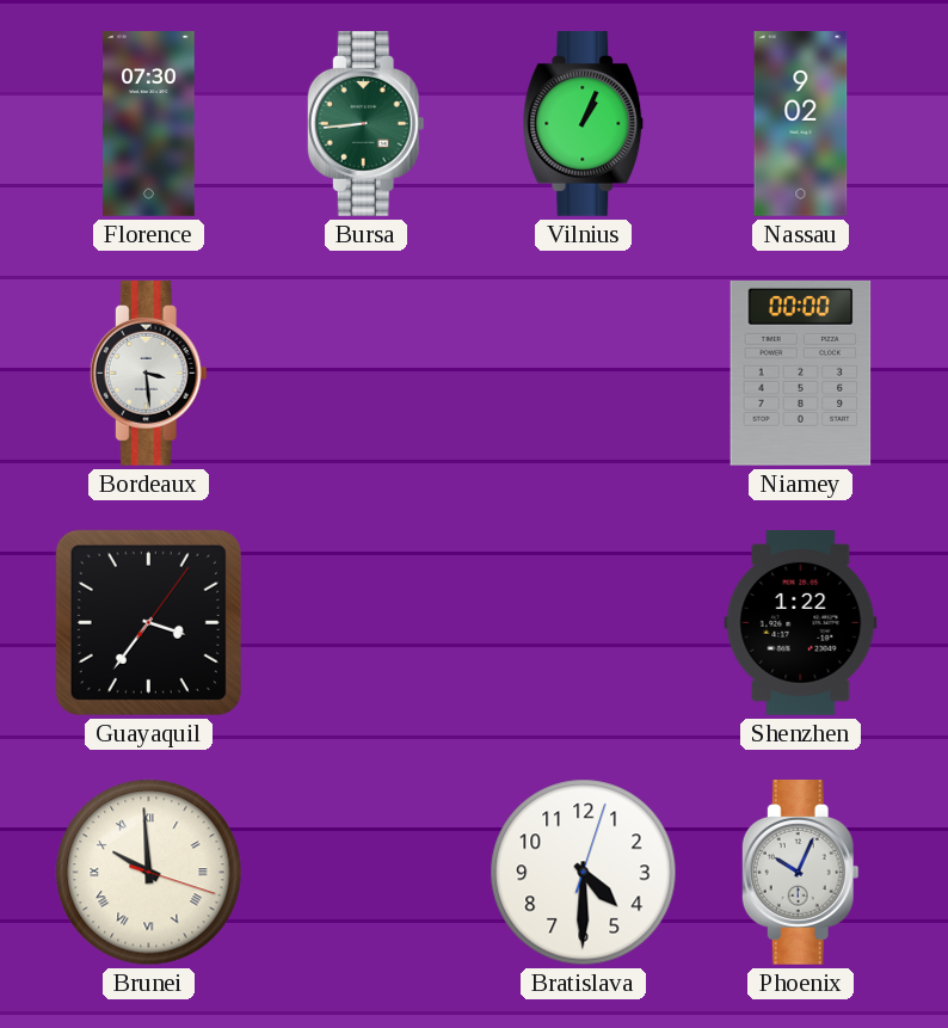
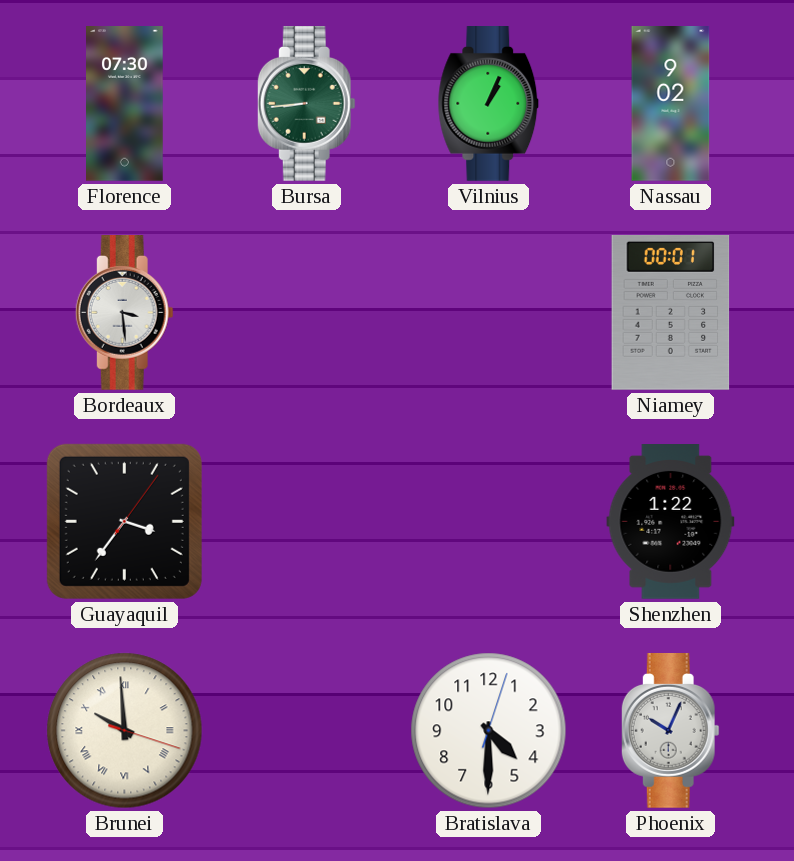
Niamey: 00:00 -> 00:01
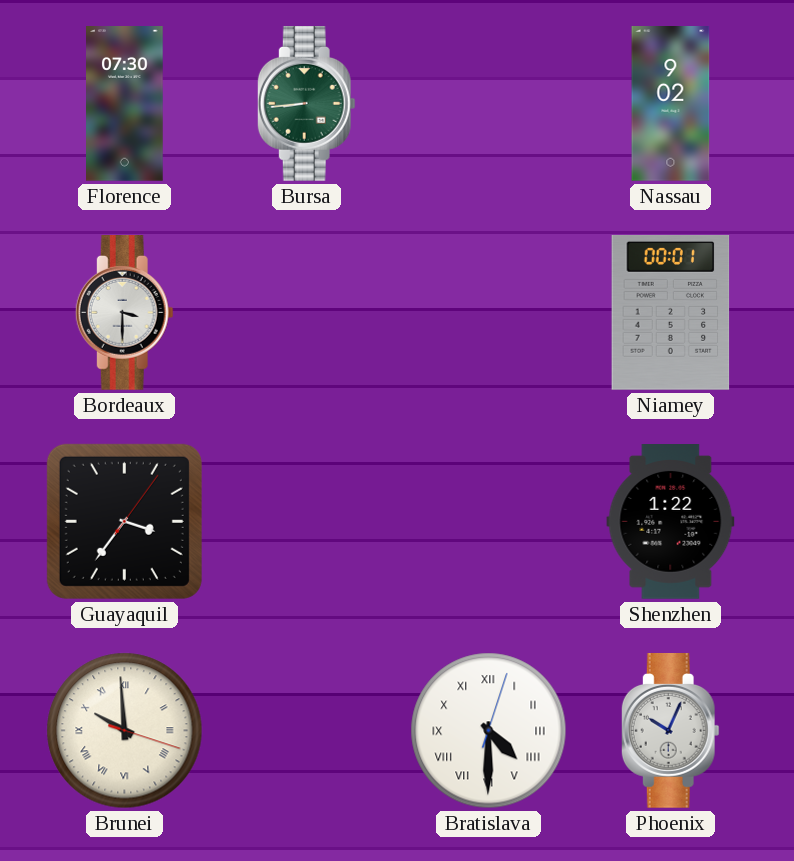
Vilnius: 1:04 -> none
Bordeaux: 3:29 -> 3:30
Bratislava numerals: Arabic -> Roman
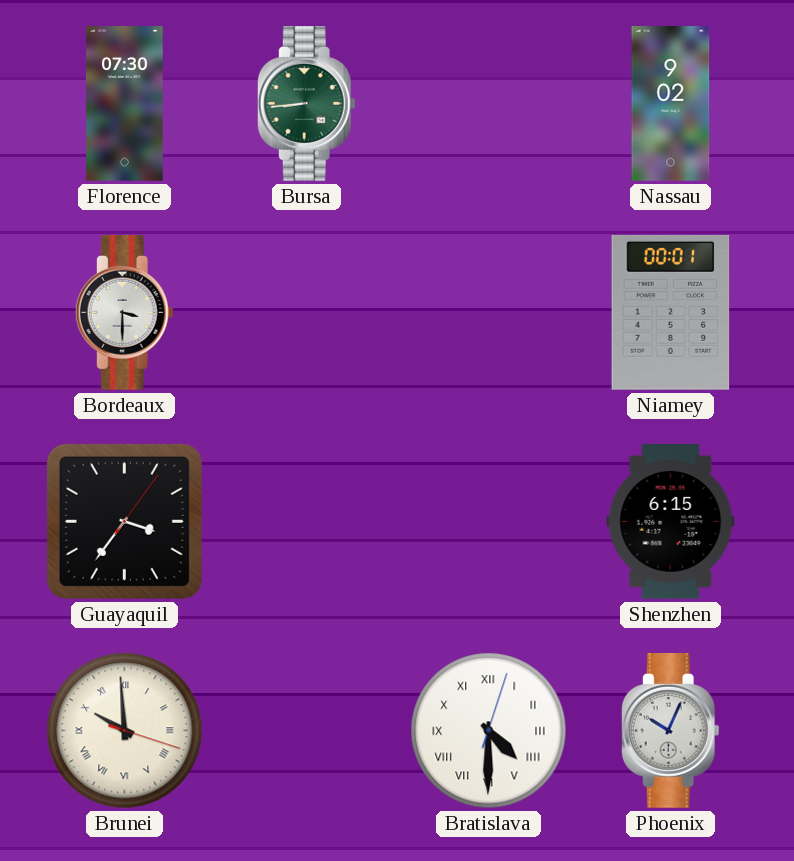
Shenzhen: 1:22 -> 6:15
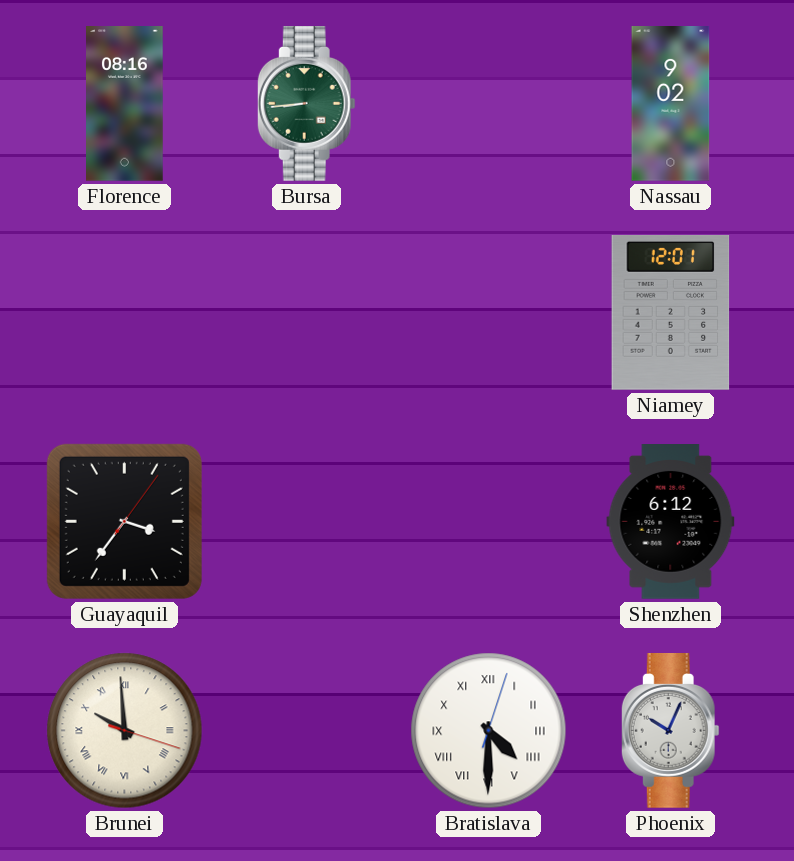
Florence: 07:30 -> 08:16
Bordeaux: 3:30 -> none
Niamey: 00:01 -> 12:01
Shenzhen: 6:15 -> 6:12
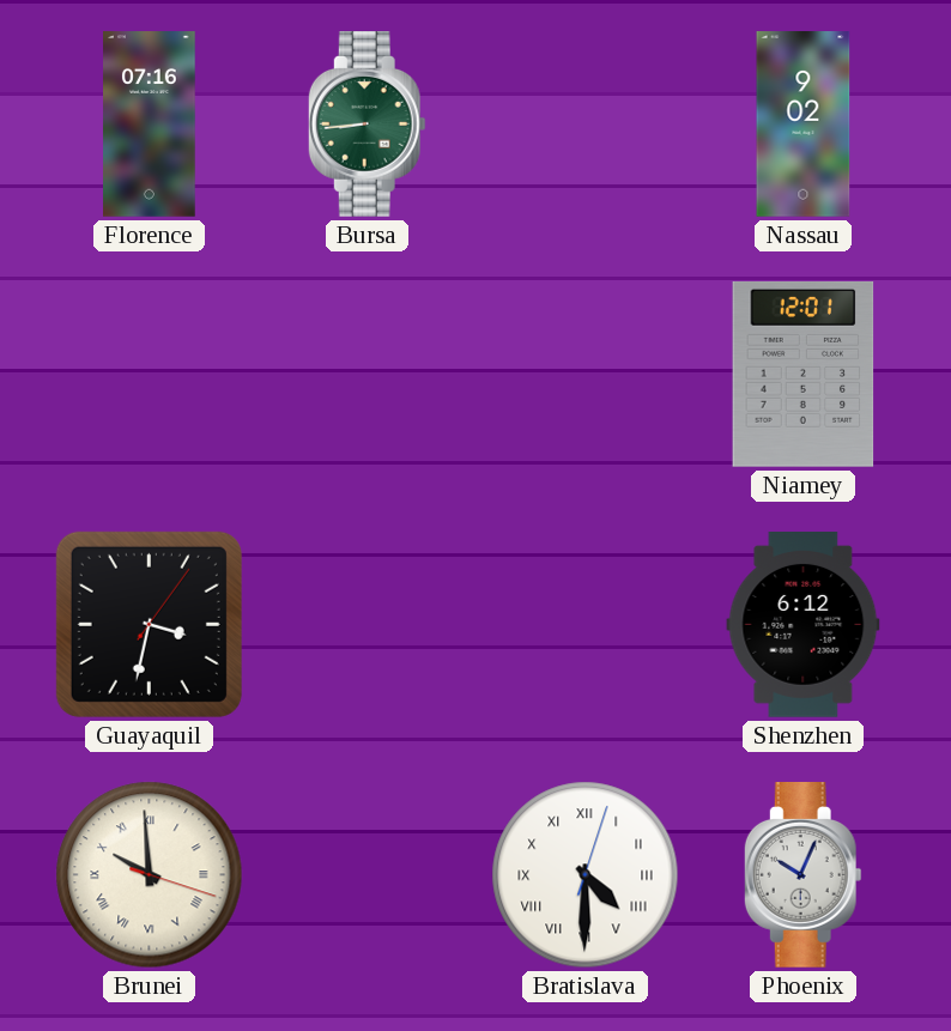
Florence: 08:16 -> 07:16
Guayaquil: 3:36 -> 3:32
